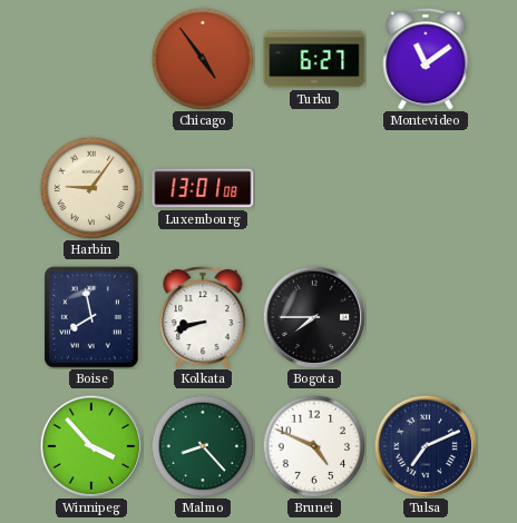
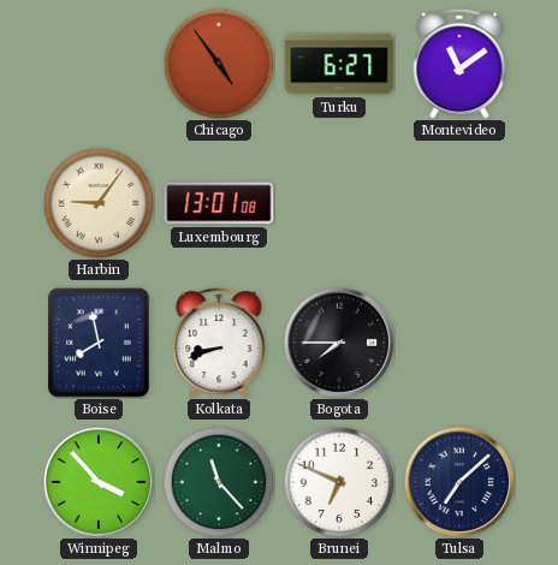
Malmo: 8:23 -> 11:23
Brunei: 4:49 -> 6:49
Tulsa: 7:11 -> 7:08
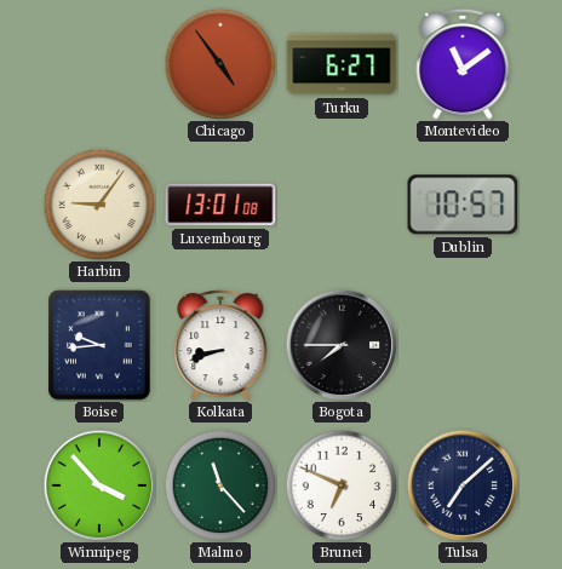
Dublin: none -> 10:57
Boise: 7:58 -> 9:44
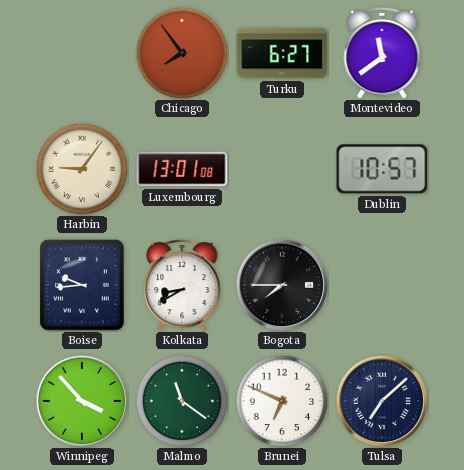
Chicago: 4:54 -> 7:54
Montevideo: 11:09 -> 11:39
Kolkata: 8:42 -> 8:40
Malmo: 11:23 -> 11:21
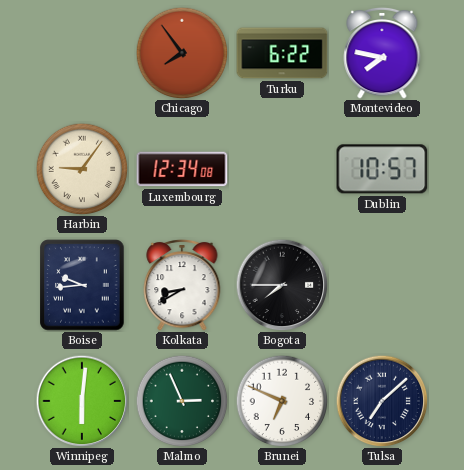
Turku: 6:27 -> 6:22
Montevideo: 11:39 -> 7:47
Luxembourg: 13:01 -> 12:34
Winnipeg: 3:53 -> 6:01
Malmo: 11:21 -> 2:56
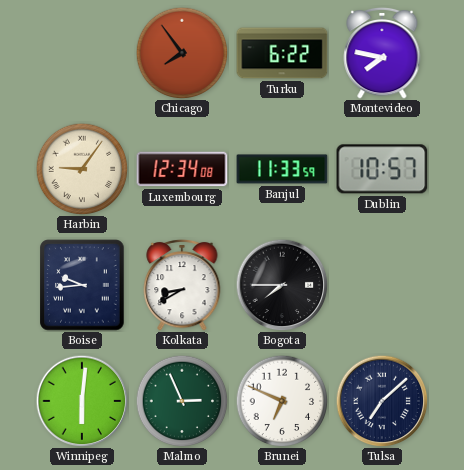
Banjul: none -> 11:33
